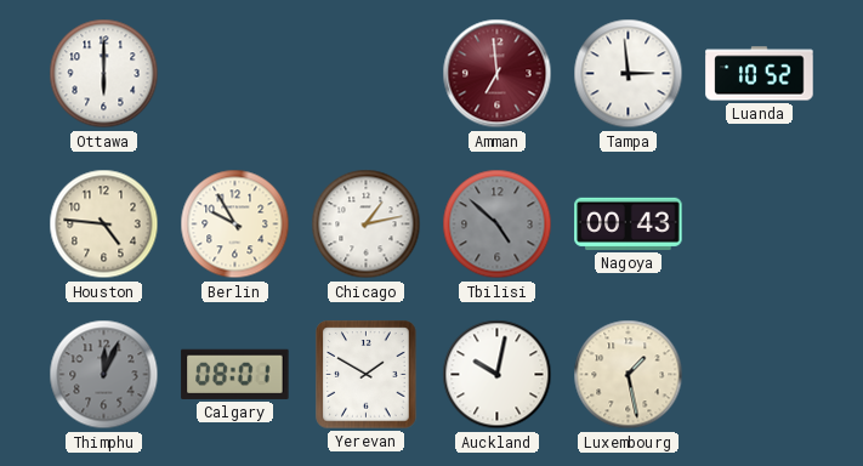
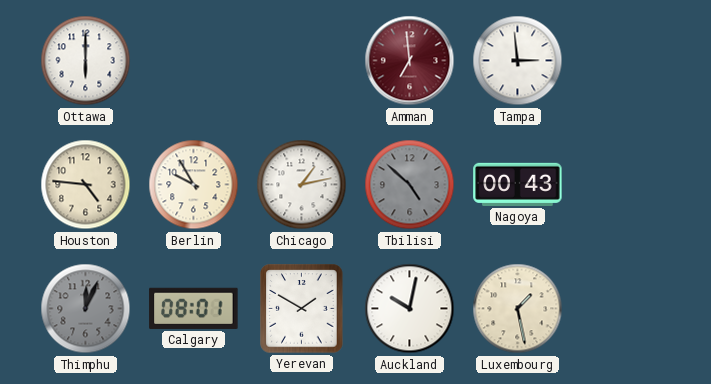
Luanda: 10:52 -> none
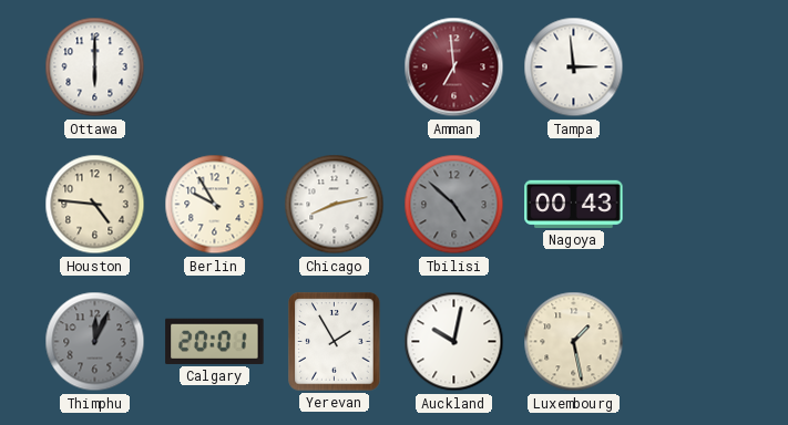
Chicago: 1:13 -> 8:13
Calgary: 08:01 -> 20:01
Yerevan: 1:50 -> 1:55
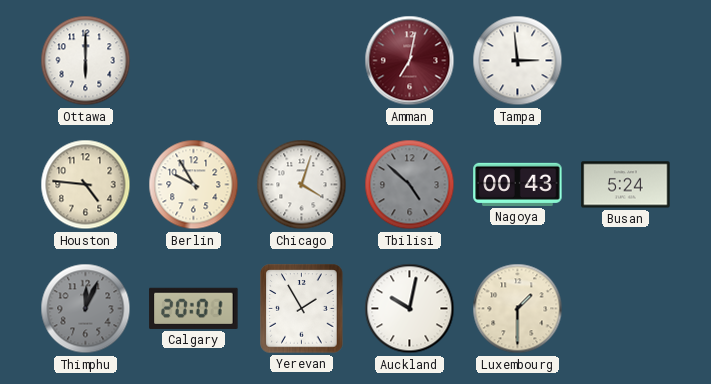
Amman: 6:59 -> 7:02
Chicago: 8:13 -> 4:03
Busan: none -> 5:24
Luxembourg: 1:28 -> 1:30
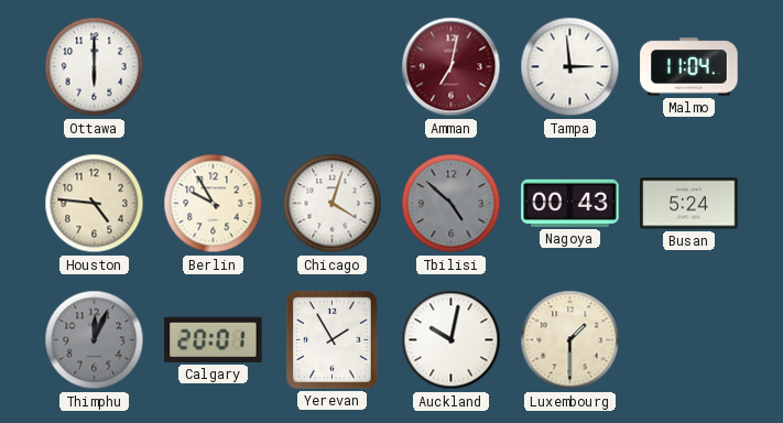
Malmo: none -> 11:04
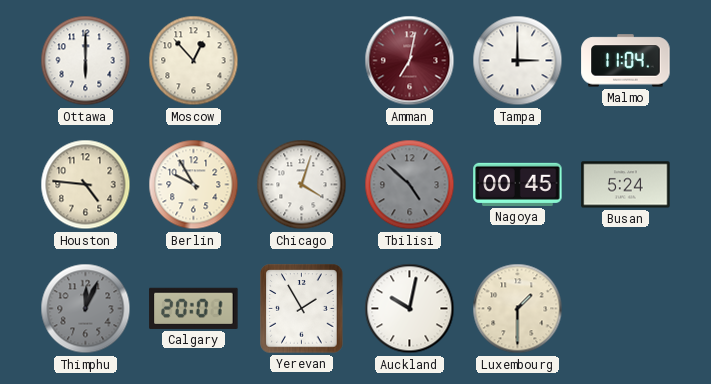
Moscow: none -> 12:53
Tampa: 2:59 -> 3:00
Nagoya: 00:43 -> 00:45
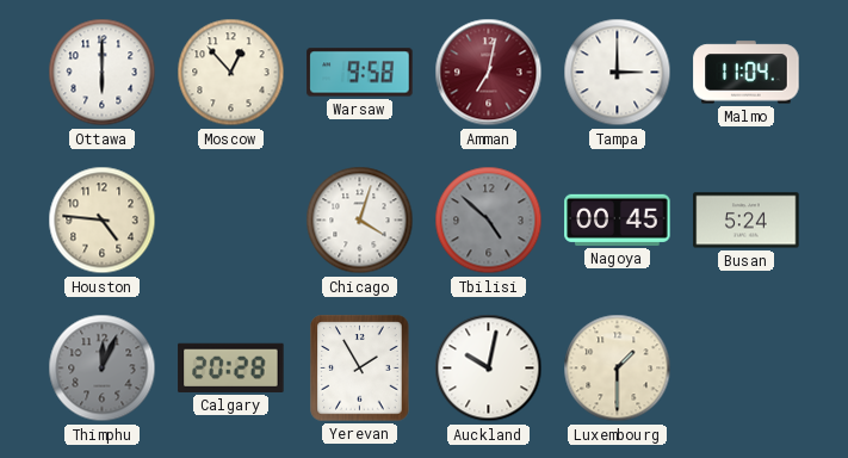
Warsaw: none -> 9:58
Berlin: 9:55 -> none
Calgary: 20:01 -> 20:28
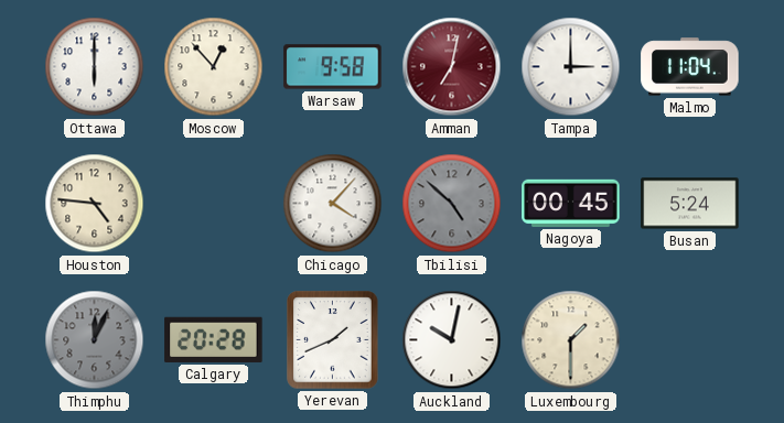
Chicago: 4:03 -> 4:07
Yerevan: 1:55 -> 1:41
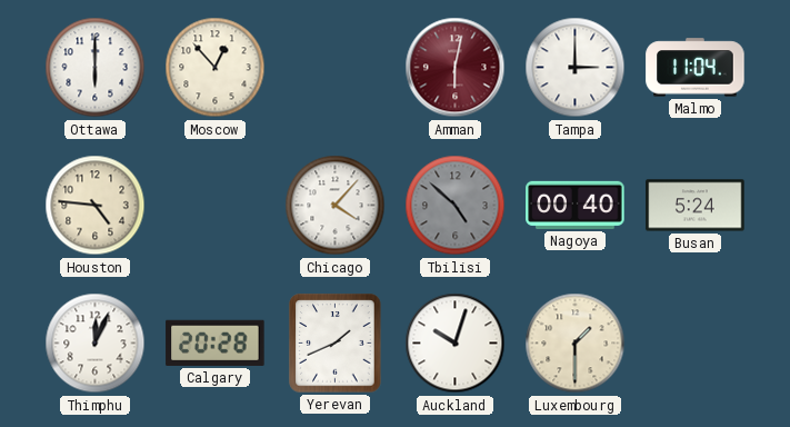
Warsaw: 9:58 -> none
Amman: 7:02 -> 6:02
Nagoya: 00:45 -> 00:40
Thimphu dial: grey -> white
Auckland: 10:02 -> 10:03
